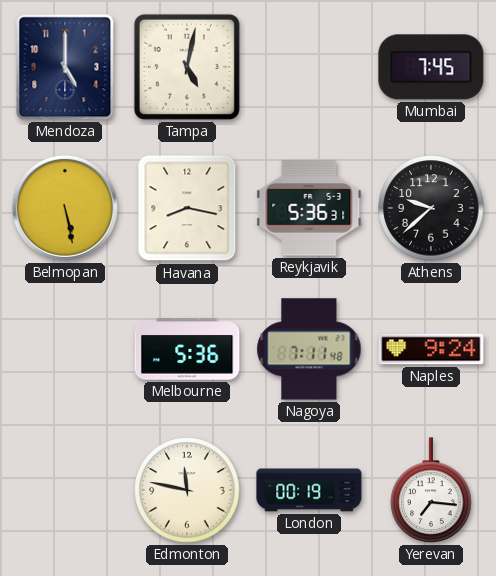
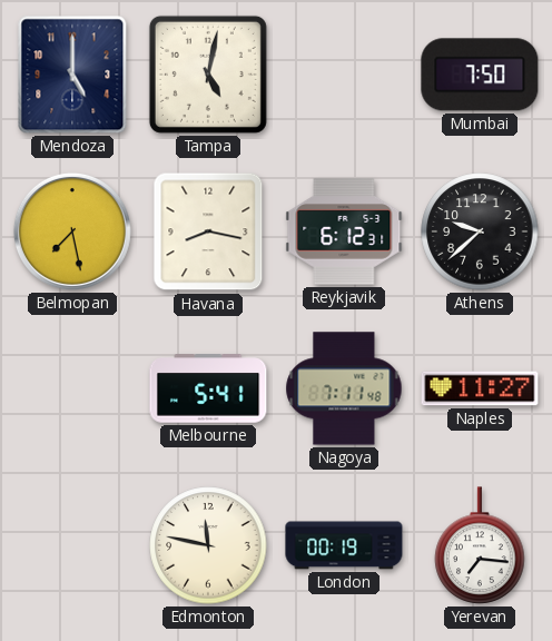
Mumbai: 7:45 -> 7:50
Belmopan: 5:28 -> 7:28
Reykjavik: 5:36 -> 6:12
Melbourne: 5:36 -> 5:41
Naples: 9:24 -> 11:27
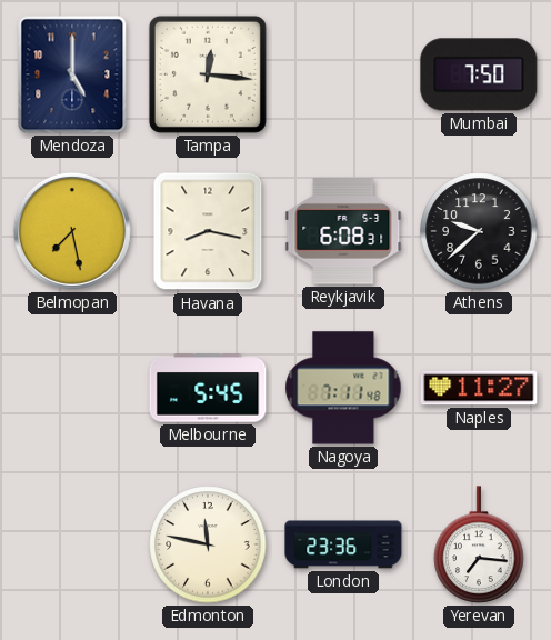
Tampa: 5:02 -> 12:16
Reykjavik: 6:12 -> 6:08
Melbourne: 5:41 -> 5:45
London: 00:19 -> 23:36
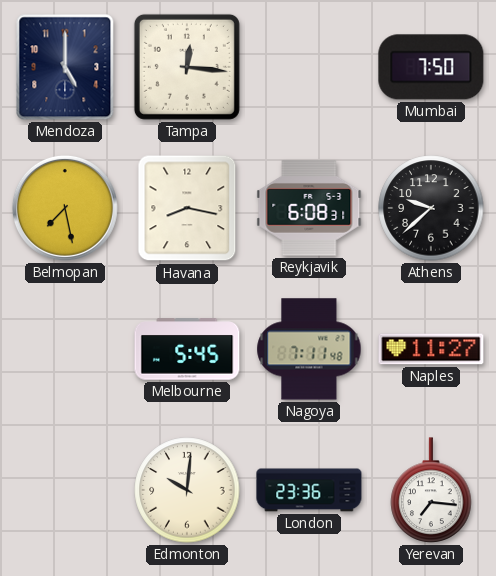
Edmonton: 11:47 -> 10:01
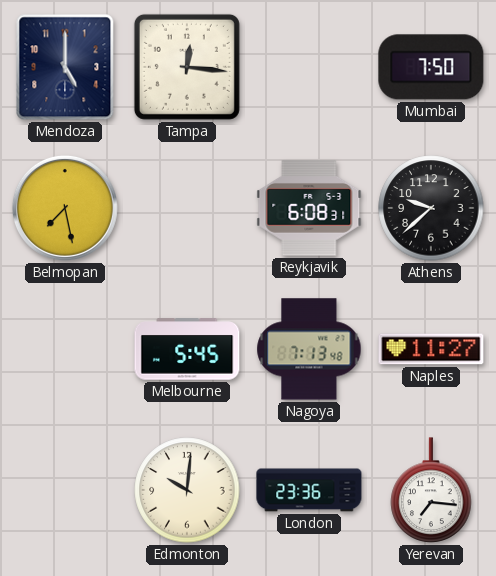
Havana: 8:17 -> none
Nagoya: 7:11 -> 7:13
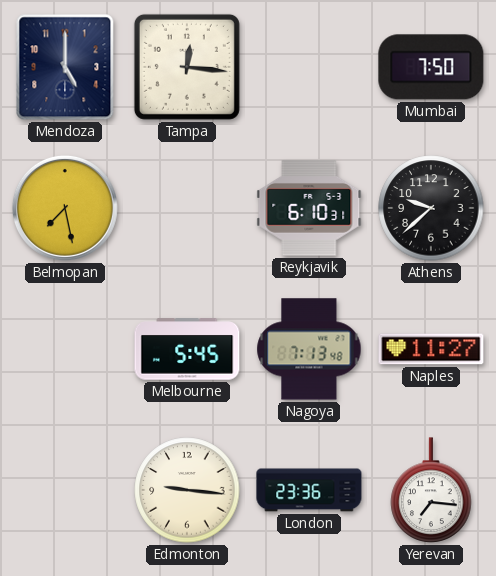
Reykjavik: 6:08 -> 6:10
Edmonton: 10:01 -> 9:16
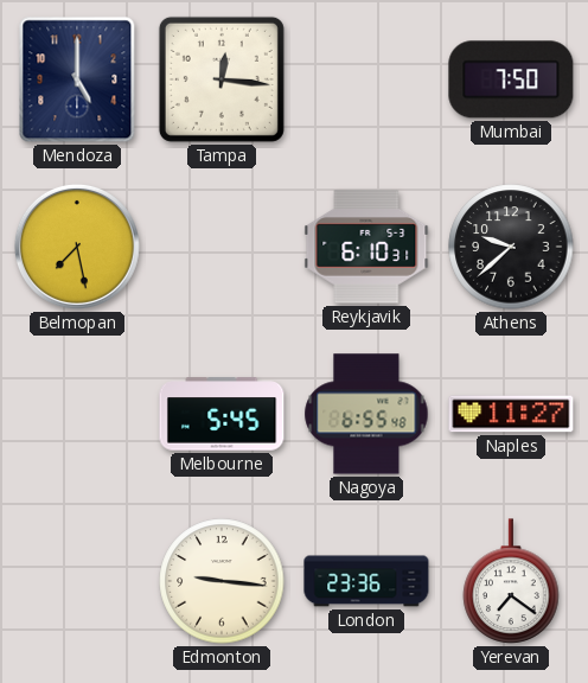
Nagoya: 7:13 -> 6:55
Yerevan: 7:16 -> 7:21
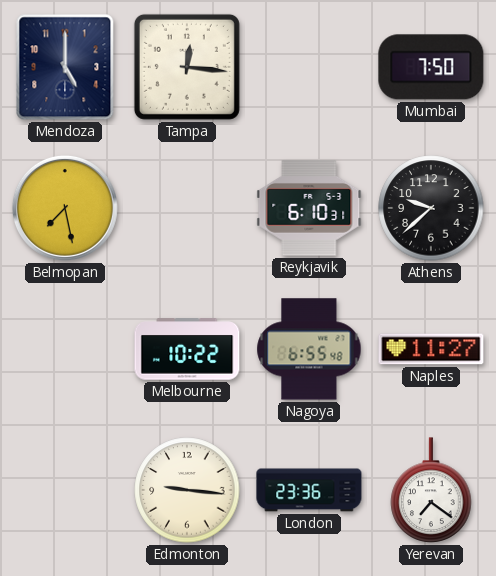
Melbourne: 5:45 -> 10:22
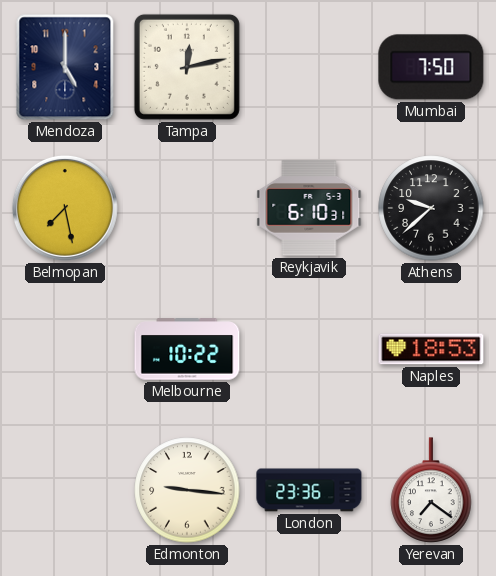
Tampa: 12:16 -> 12:13
Nagoya: 6:55 -> none
Naples: 11:27 -> 18:53
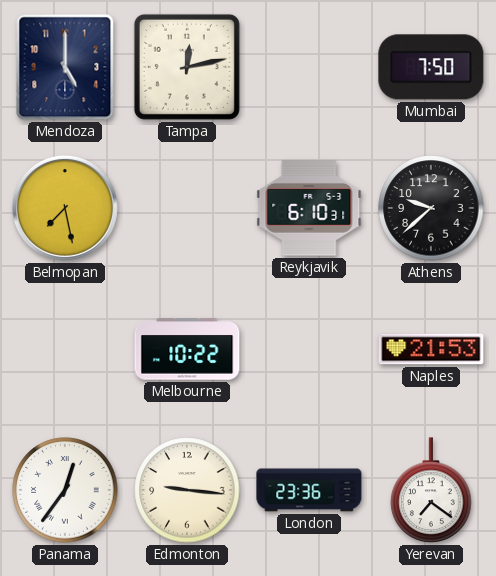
Naples: 18:53 -> 21:53
Panama: none -> 12:36
